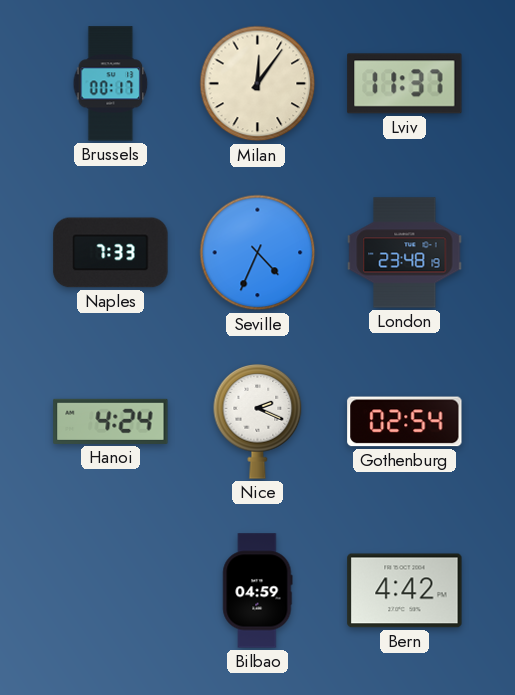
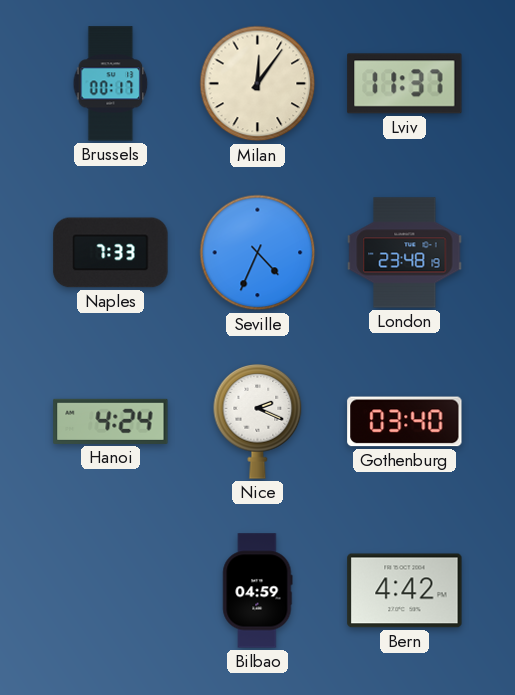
Gothenburg: 02:54 -> 03:40
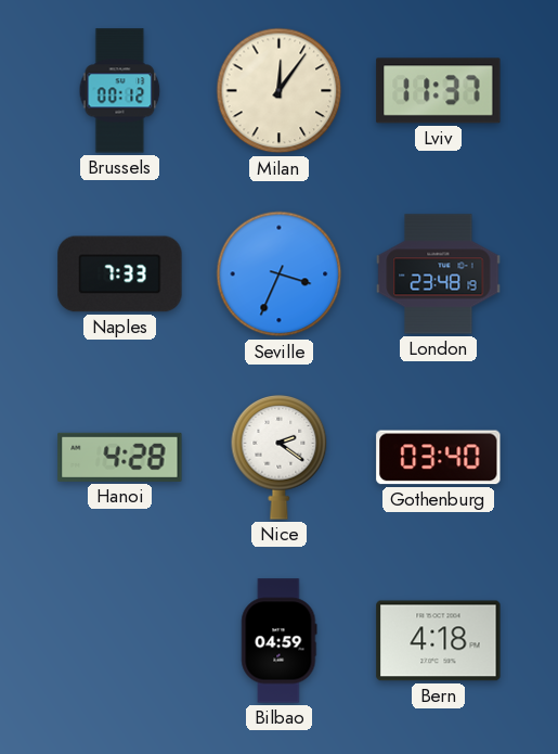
Brussels: 00:17 -> 00:12
Seville: 4:34 -> 3:34
Hanoi: 4:24 -> 4:28
Nice: 2:19 -> 2:21
Bern: 4:42 -> 4:18
